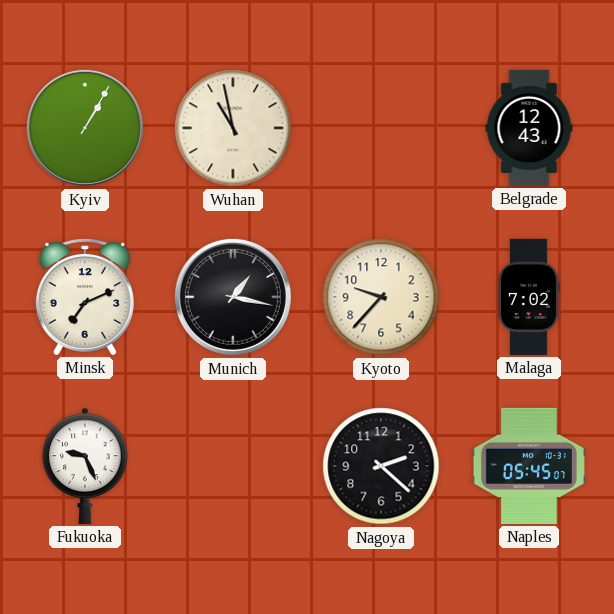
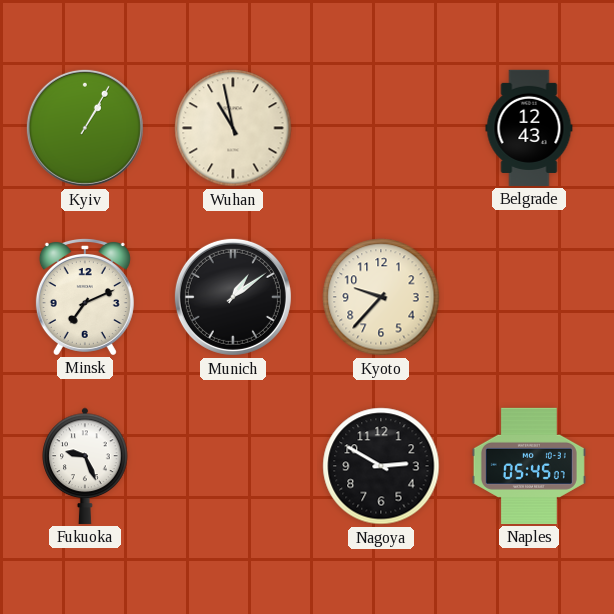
Munich: 1:17 -> 1:09
Malaga: 7:02 -> none
Nagoya: 2:22 -> 2:50
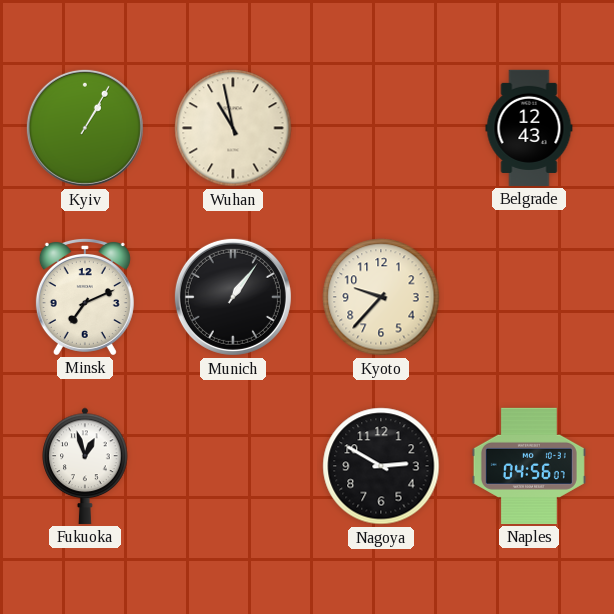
Munich: 1:09 -> 1:06
Fukuoka: 9:26 -> 12:57
Naples: 05:45 -> 04:56
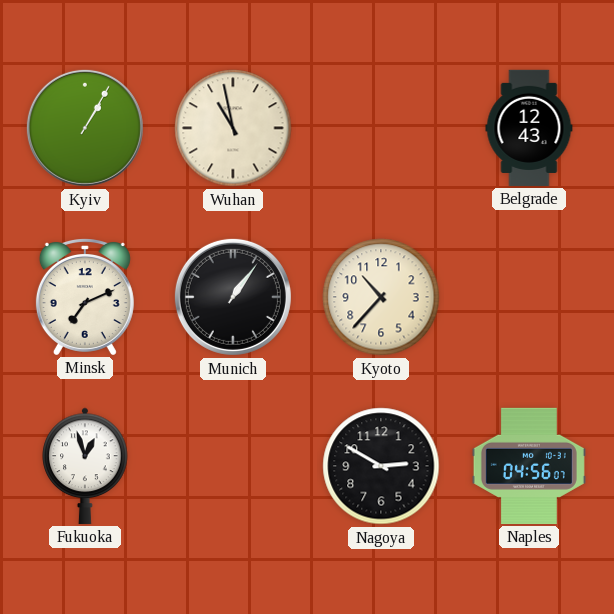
Kyoto: 9:37 -> 10:37
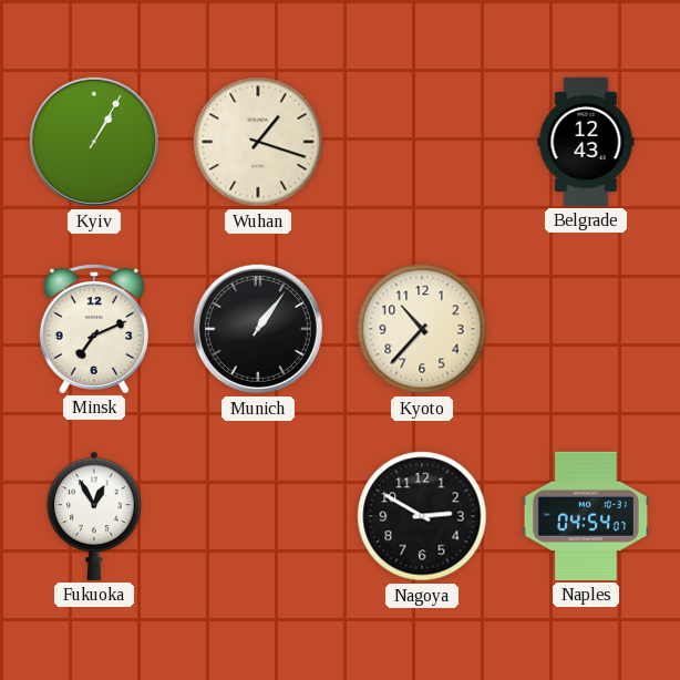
Wuhan: 10:58 -> 1:18
Fukuoka: 12:57 -> 12:55
Naples: 04:56 -> 04:54
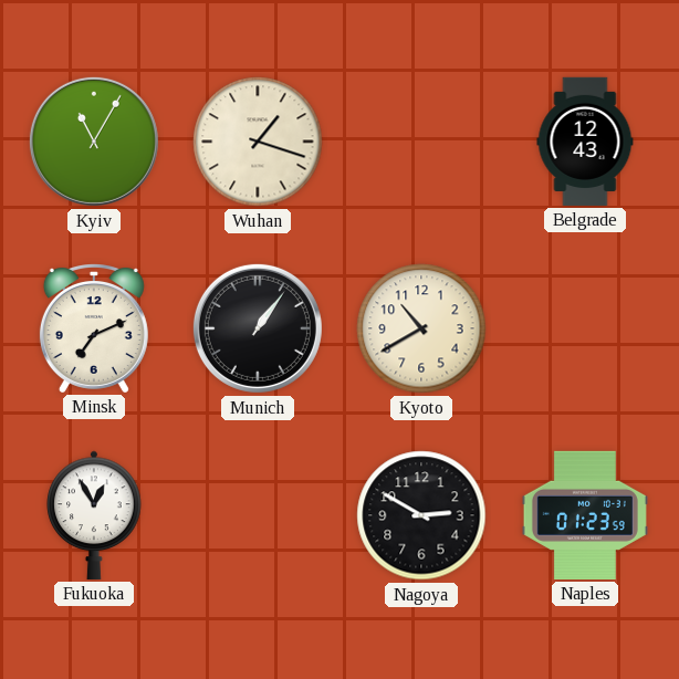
Kyiv: 1:05 -> 11:05
Kyoto: 10:37 -> 10:40
Naples: 04:54 -> 01:23
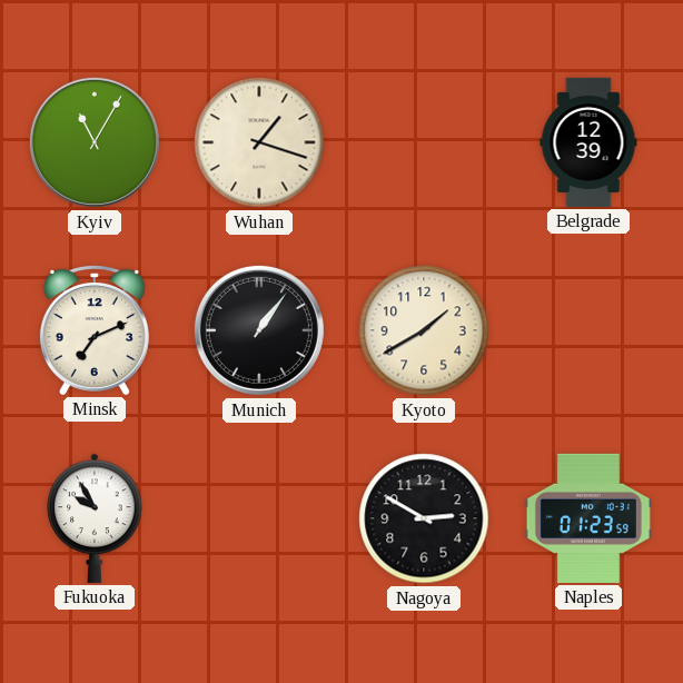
Belgrade: 12:43 -> 12:39
Kyoto: 10:40 -> 1:40
Fukuoka: 12:55 -> 9:55
